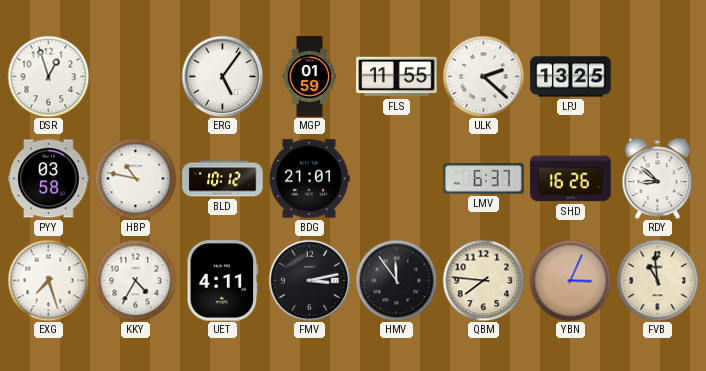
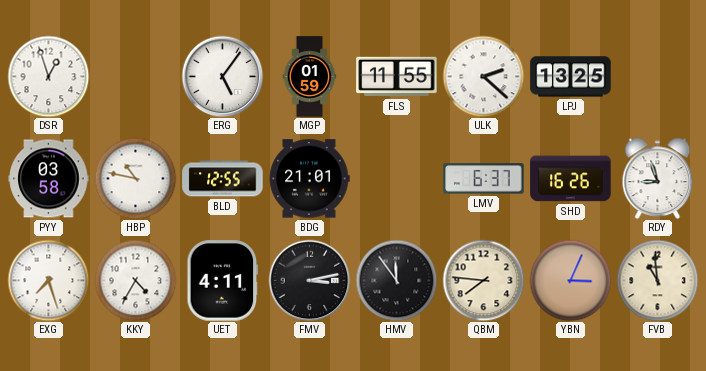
BLD: 10:12 -> 12:55
RDY: 8:52 -> 8:57
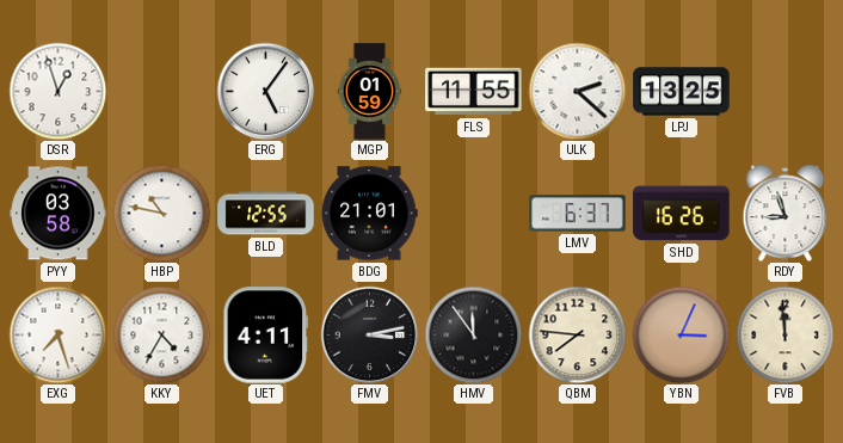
FVB: 10:59 -> 11:59
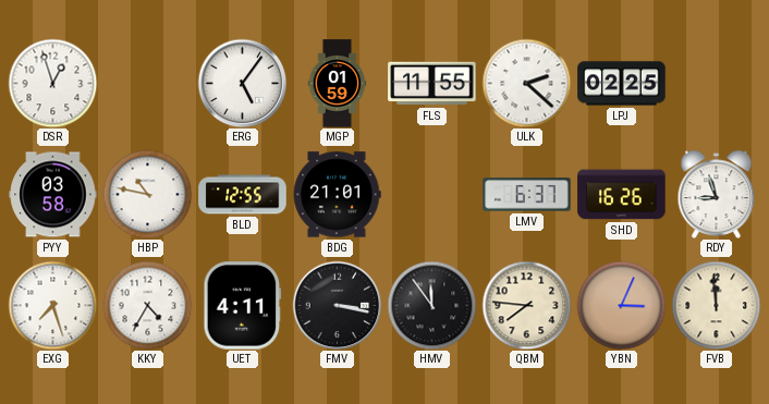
LPJ: 13:25 -> 02:25
FMV: 3:13 -> 3:17
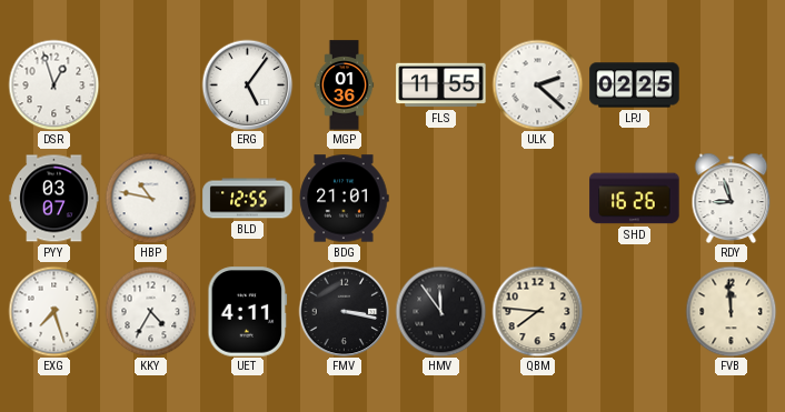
MGP: 01:59 -> 01:36
PYY: 03:58 -> 03:07
LMV: 6:37 -> none
YBN: 3:04 -> none
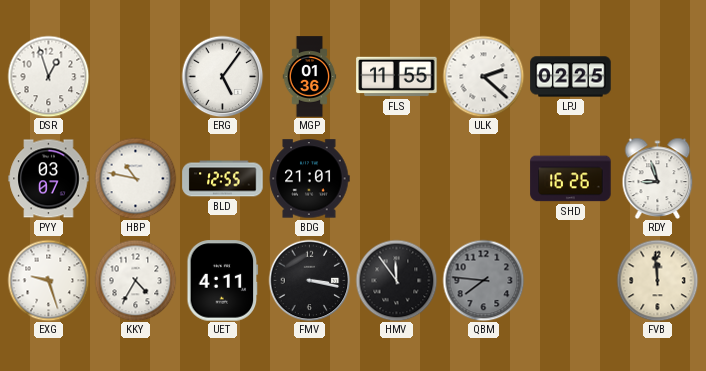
EXG: 7:27 -> 9:27
QBM dial: cream -> grey
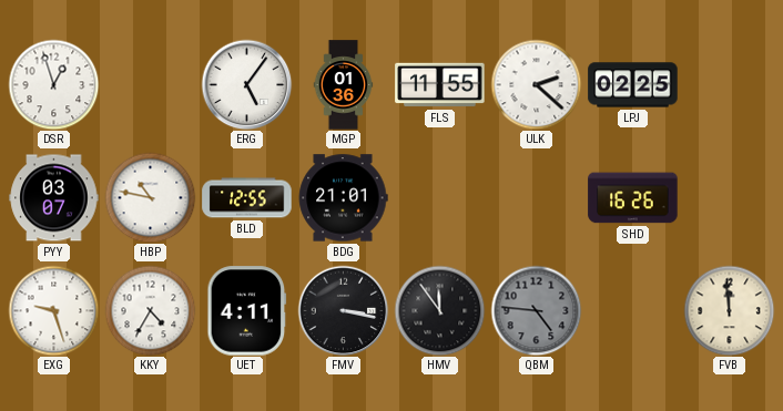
RDY: 8:57 -> none
QBM: 7:46 -> 4:46
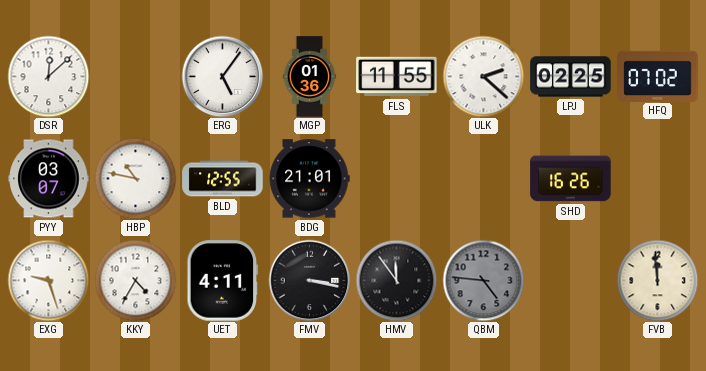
DSR: 12:57 -> 12:08
HFQ: none -> 07:02
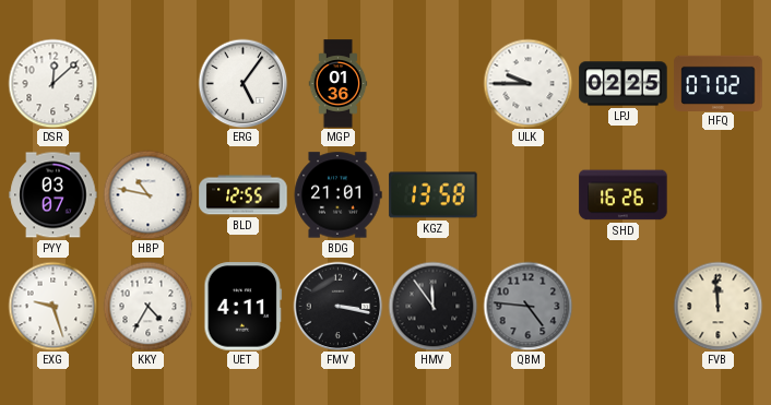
FLS: 11:55 -> none
ULK: 2:22 -> 9:45
KGZ: none -> 13:58
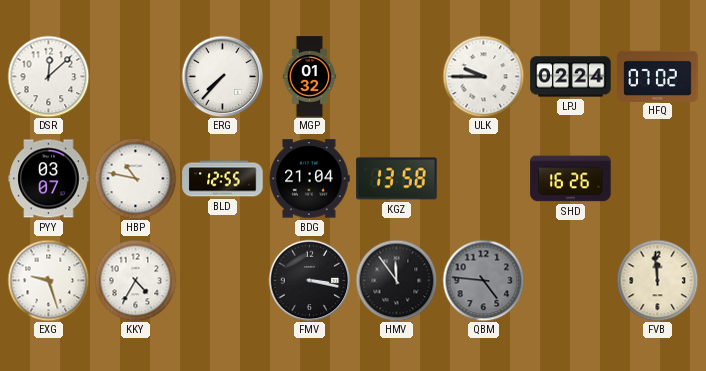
ERG: 5:06 -> 7:37
MGP: 01:36 -> 01:32
LPJ: 02:25 -> 02:24
BDG: 21:01 -> 21:04
UET: 4:11 -> none
